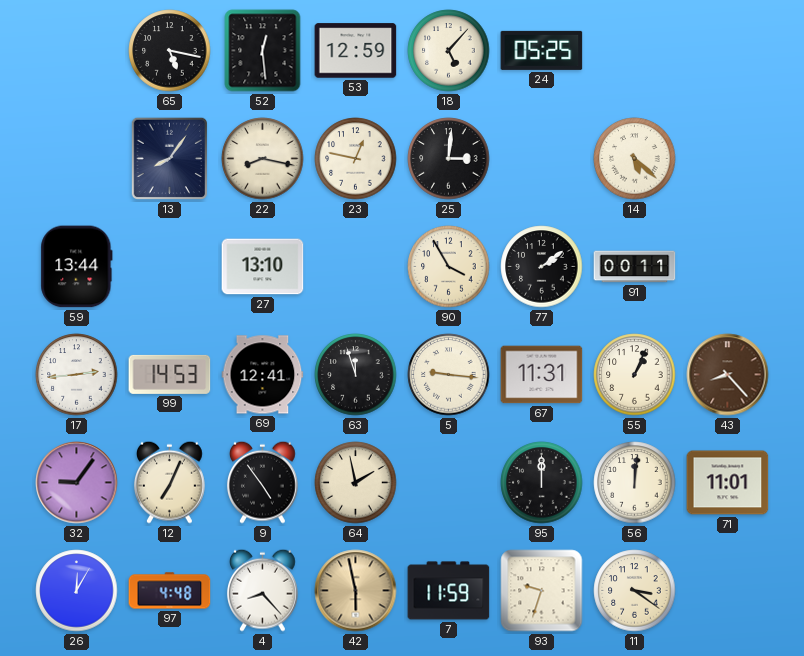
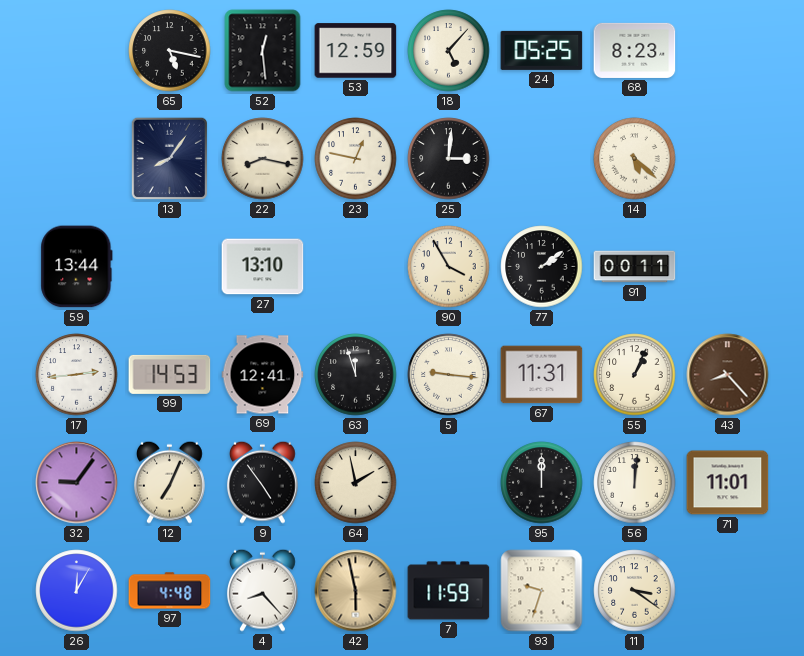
68: none -> 8:23
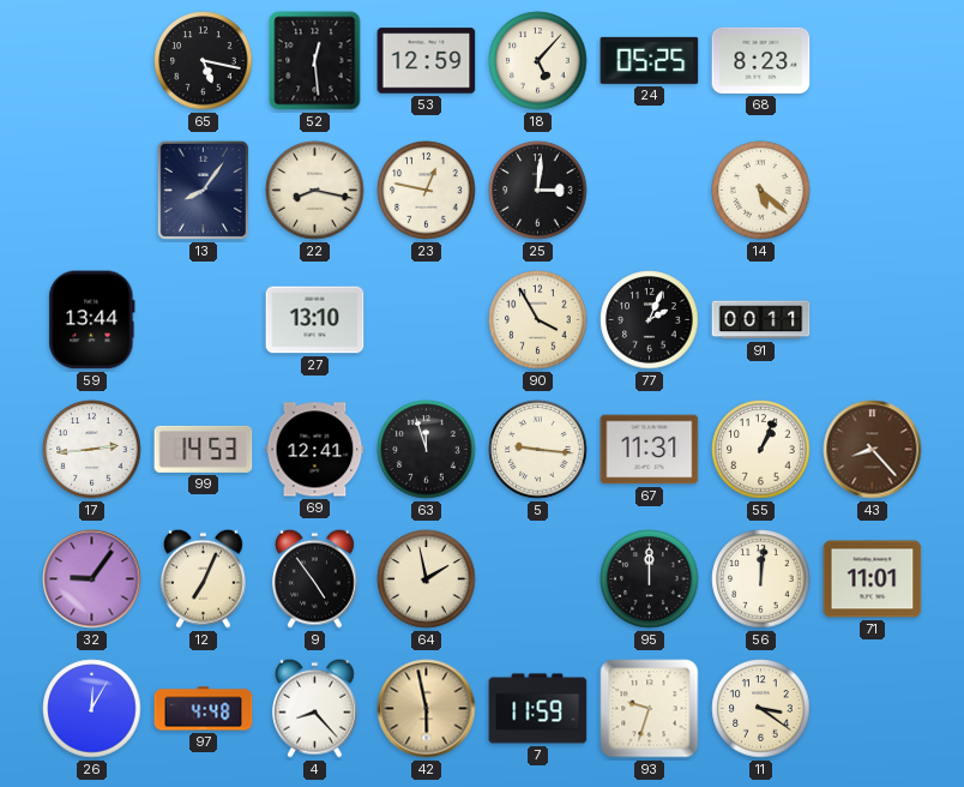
77: 2:09 -> 2:04
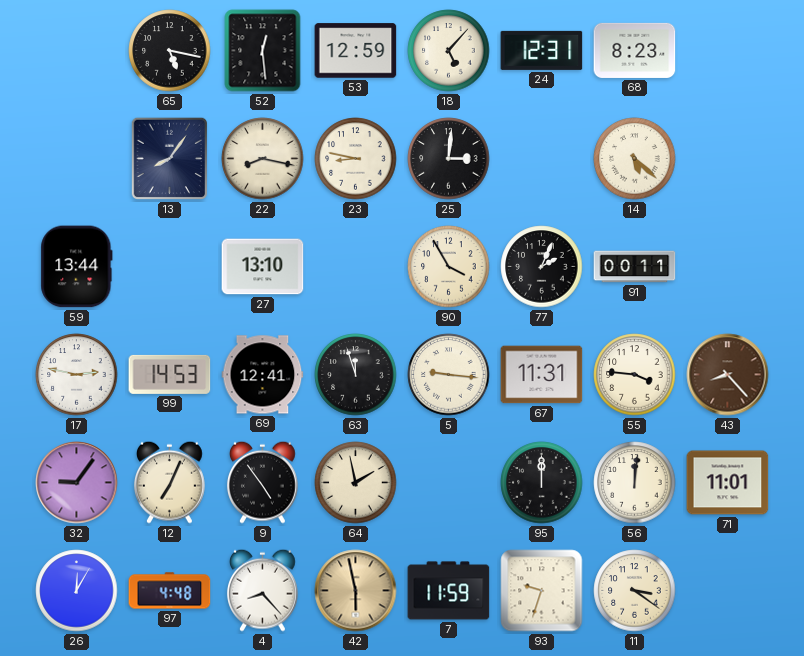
24: 05:25 -> 12:31
23: 12:47 -> 8:47
17: 2:44 -> 2:47
55: 1:04 -> 3:46
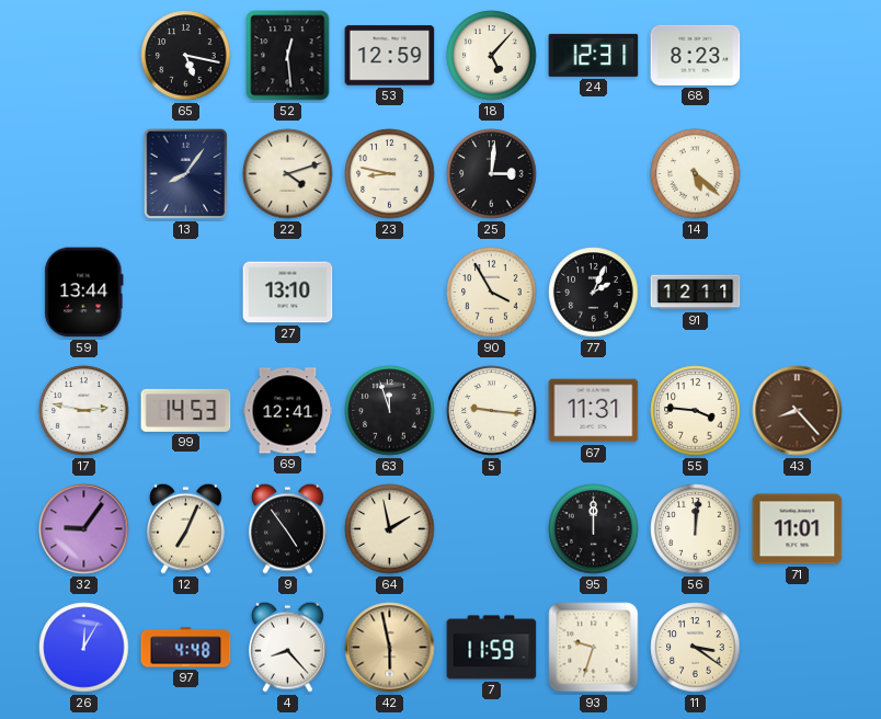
22: 8:17 -> 4:12
91: 00:11 -> 12:11
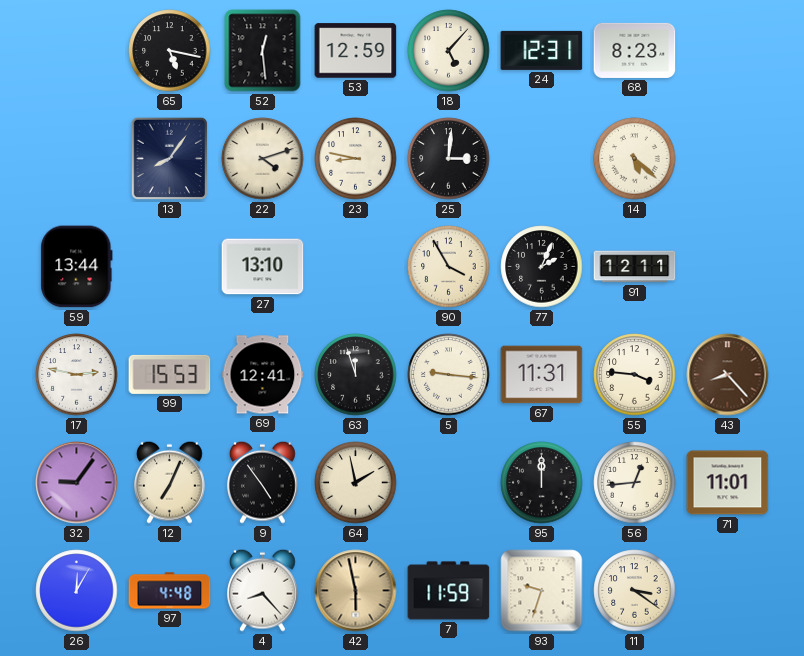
99: 14:53 -> 15:53
56: 12:01 -> 12:44
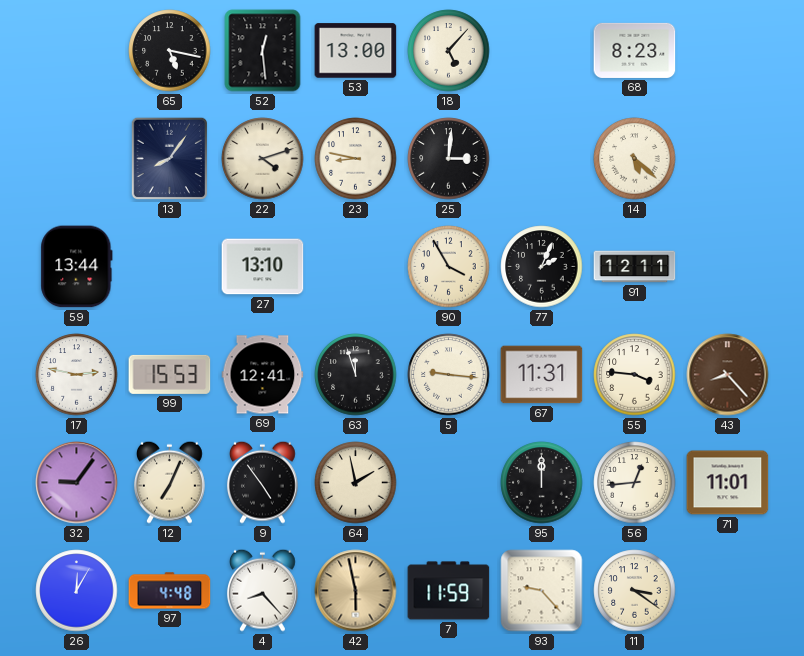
53: 12:59 -> 13:00
24: 12:31 -> none
93: 9:33 -> 9:23
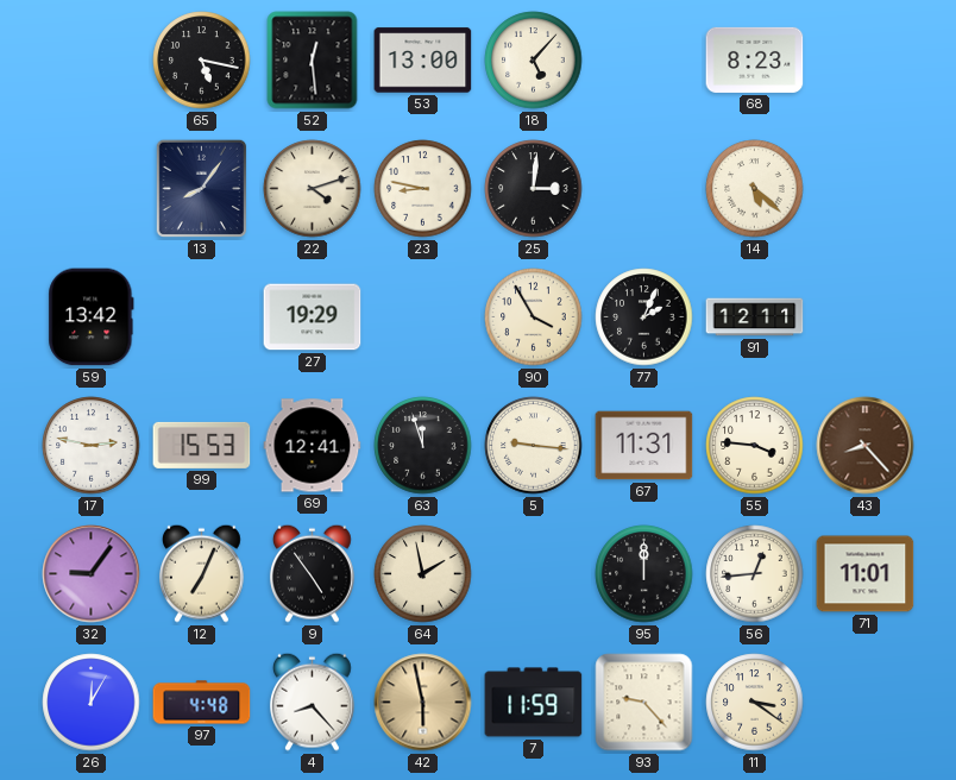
59: 13:44 -> 13:42
27: 13:10 -> 19:29
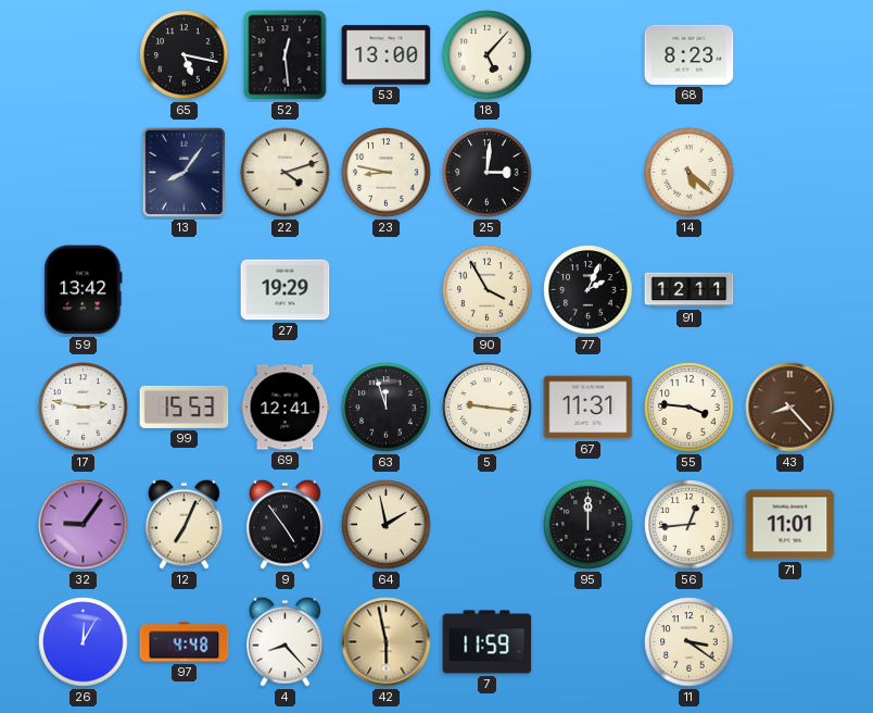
93: 9:23 -> none
